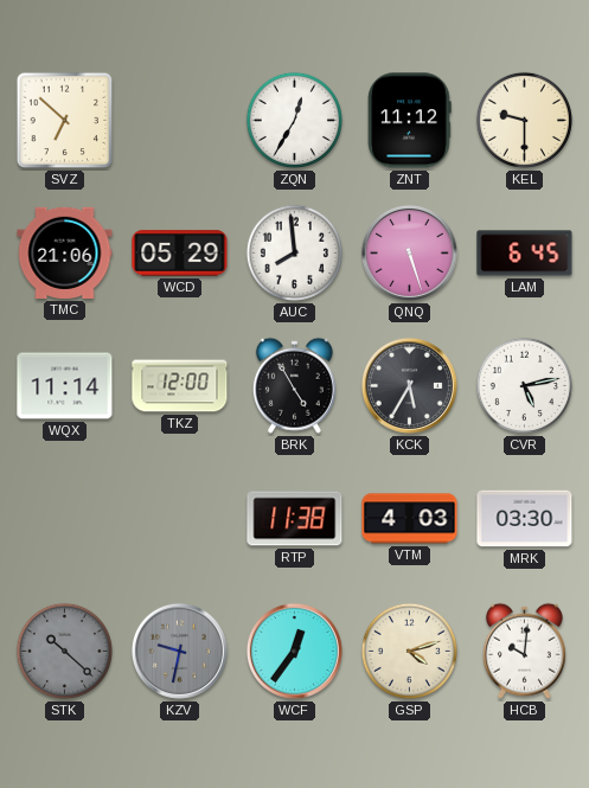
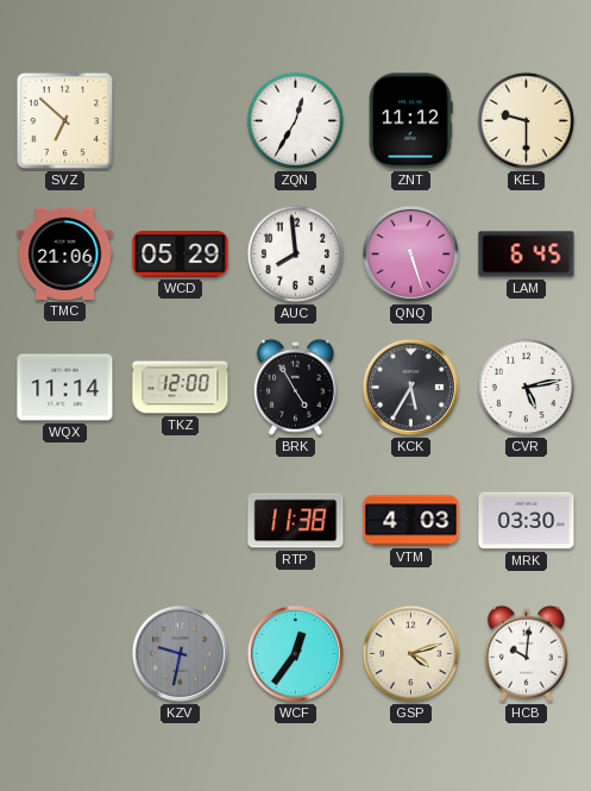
STK: 10:22 -> none
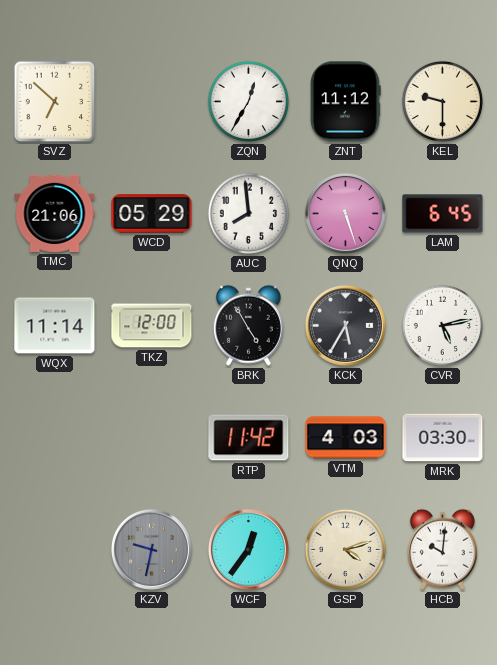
RTP: 11:38 -> 11:42
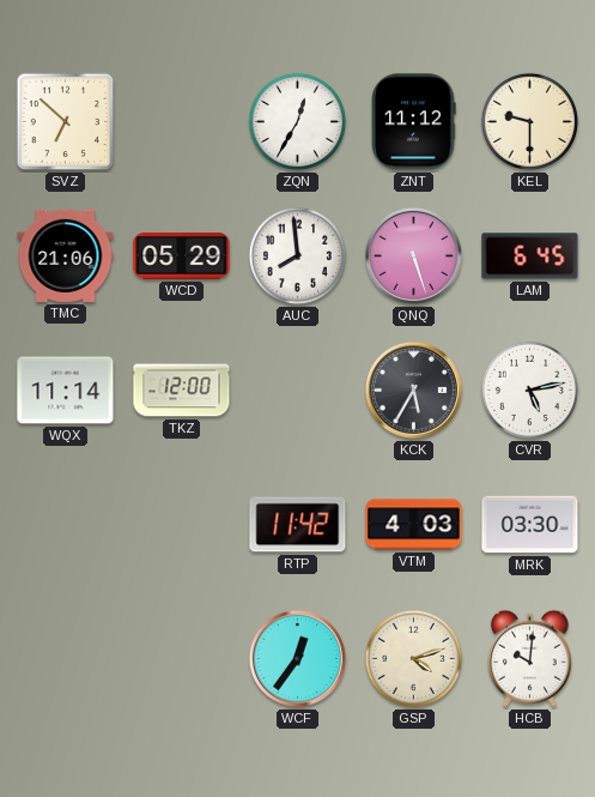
BRK: 4:55 -> none
KZV: 9:32 -> none
